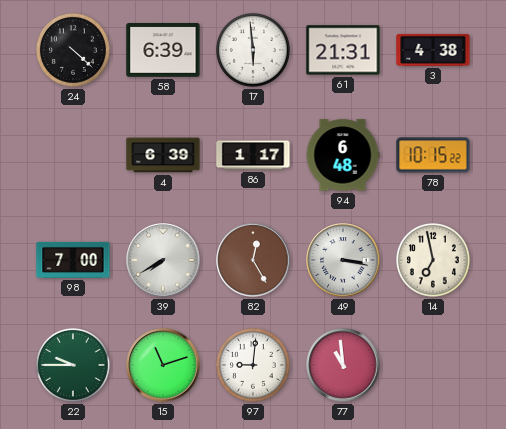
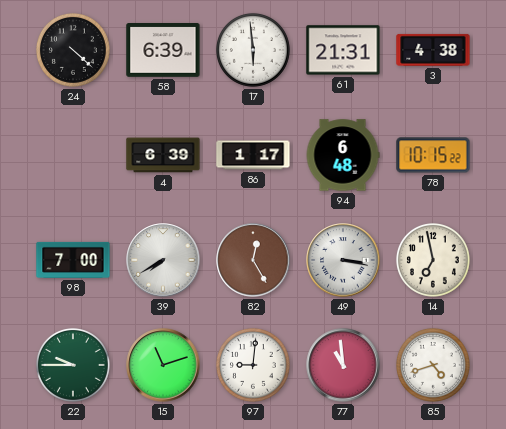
85: none -> 4:42
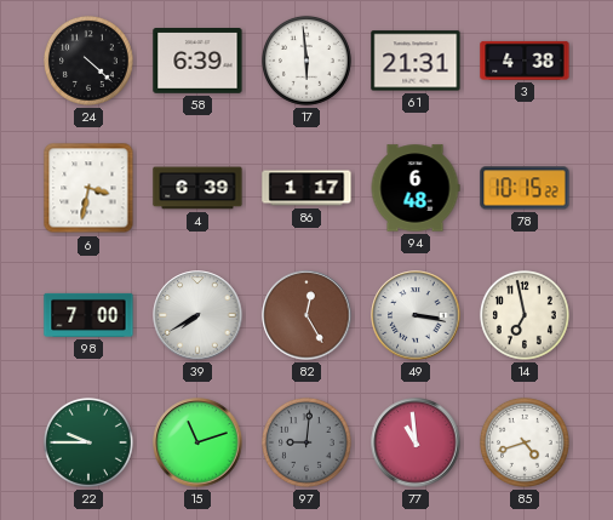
6: none -> 3:32
97 dial: white -> grey
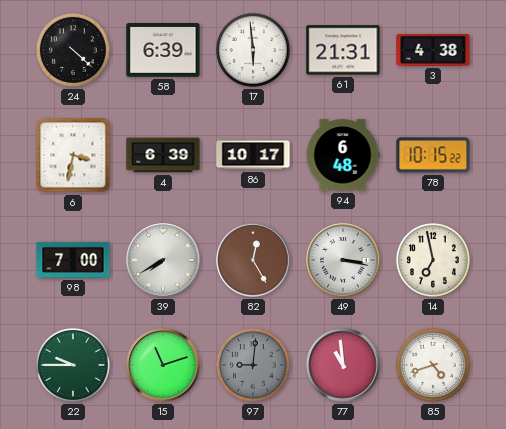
86: 1:17 -> 10:17
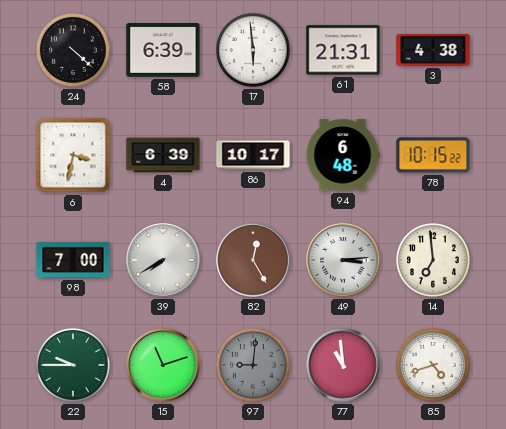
49: 3:17 -> 3:14
14: 6:58 -> 6:59
